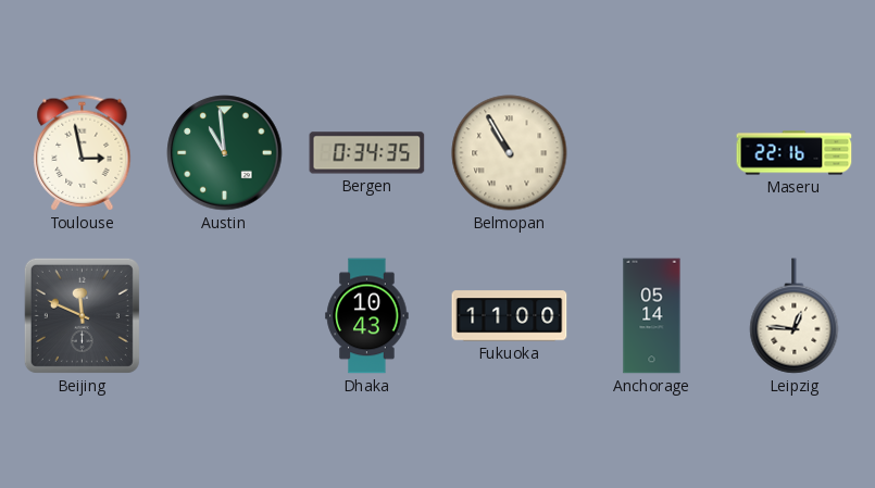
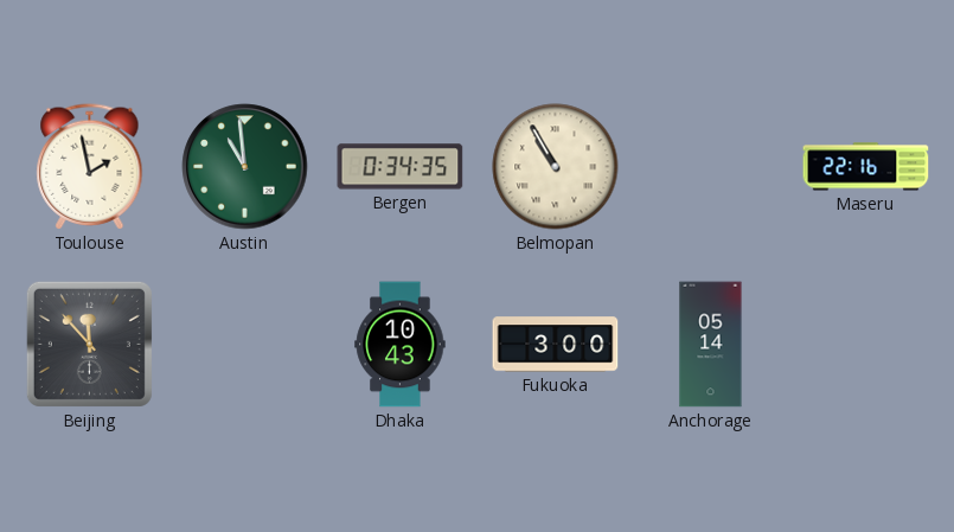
Toulouse: 2:58 -> 1:58
Beijing: 11:49 -> 11:53
Fukuoka: 11:00 -> 3:00
Leipzig: 12:46 -> none
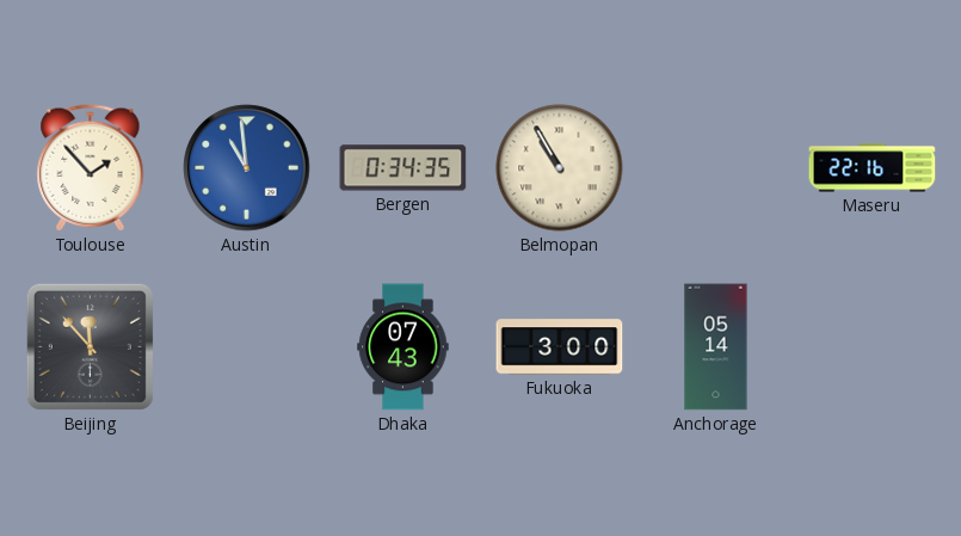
Toulouse: 1:58 -> 1:53
Austin dial: green -> blue
Dhaka: 10:43 -> 07:43
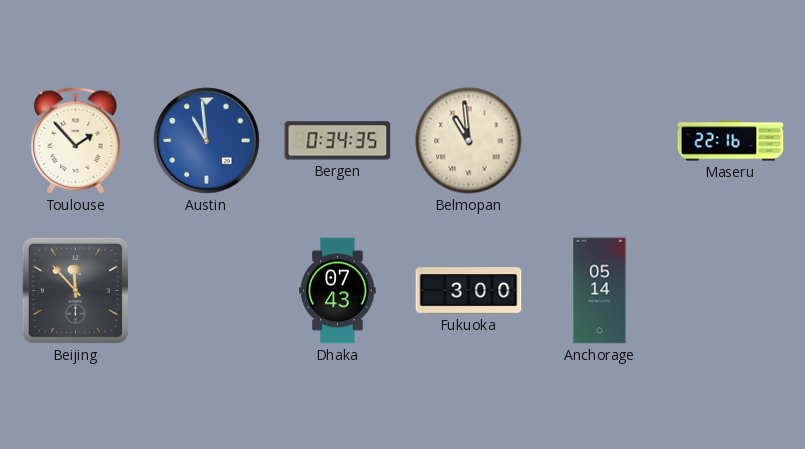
Belmopan: 10:55 -> 10:59
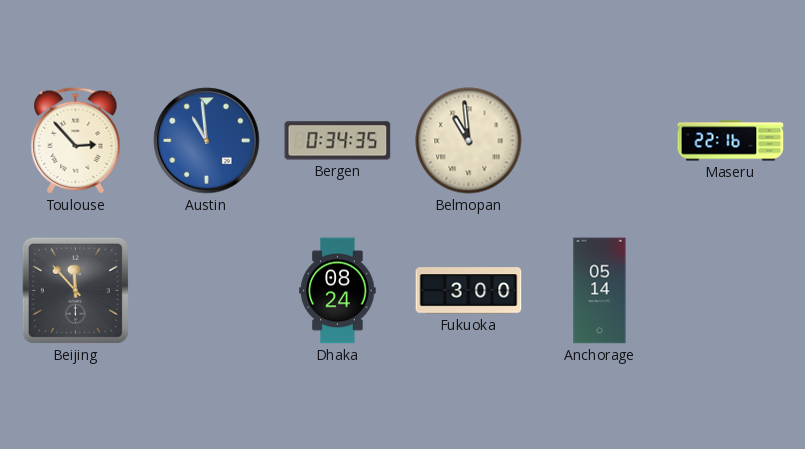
Toulouse: 1:53 -> 2:53
Dhaka: 07:43 -> 08:24
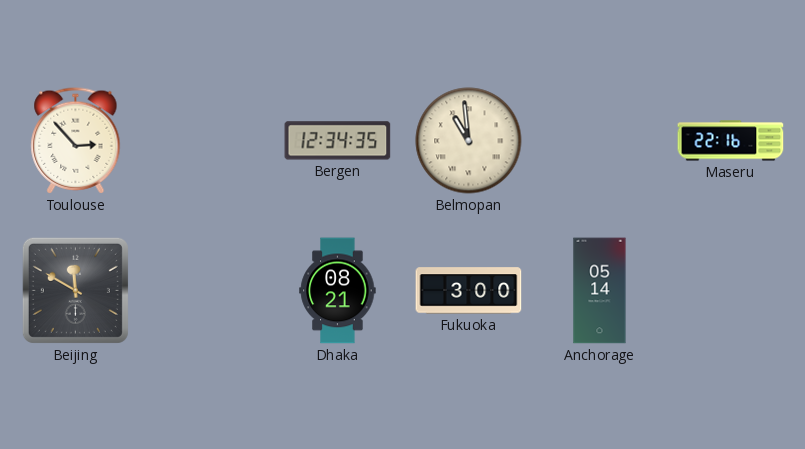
Austin: 10:59 -> none
Bergen: 0:34 -> 12:34
Beijing: 11:53 -> 11:50
Dhaka: 08:24 -> 08:21
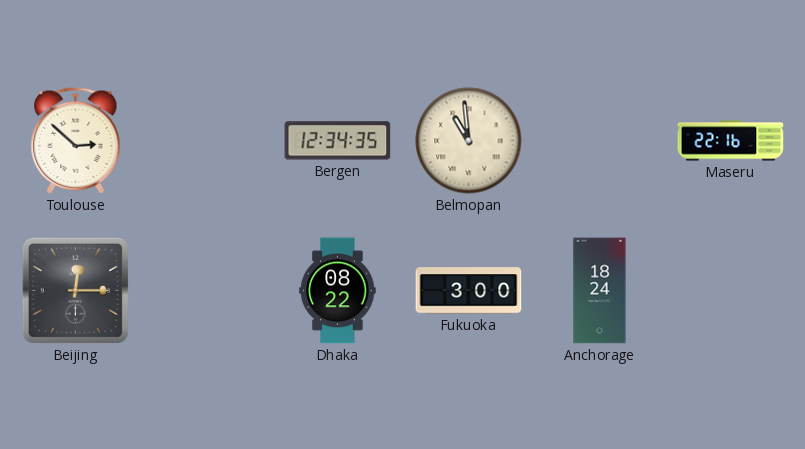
Toulouse: 2:53 -> 2:52
Beijing: 11:50 -> 12:15
Dhaka: 08:21 -> 08:22
Anchorage: 05:14 -> 18:24
